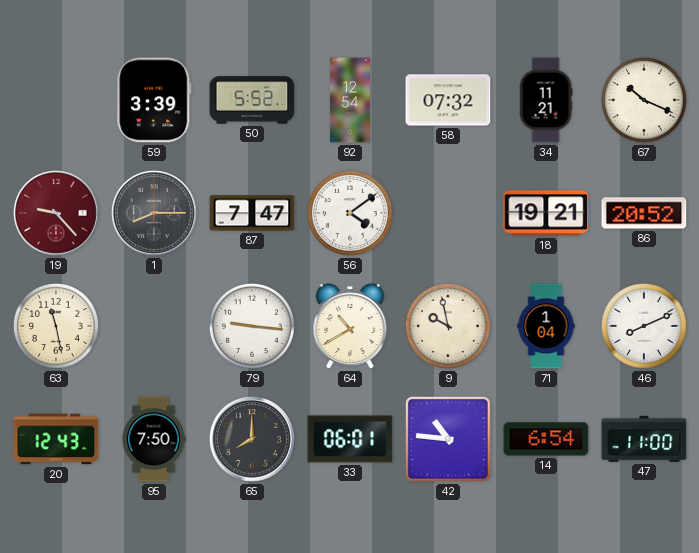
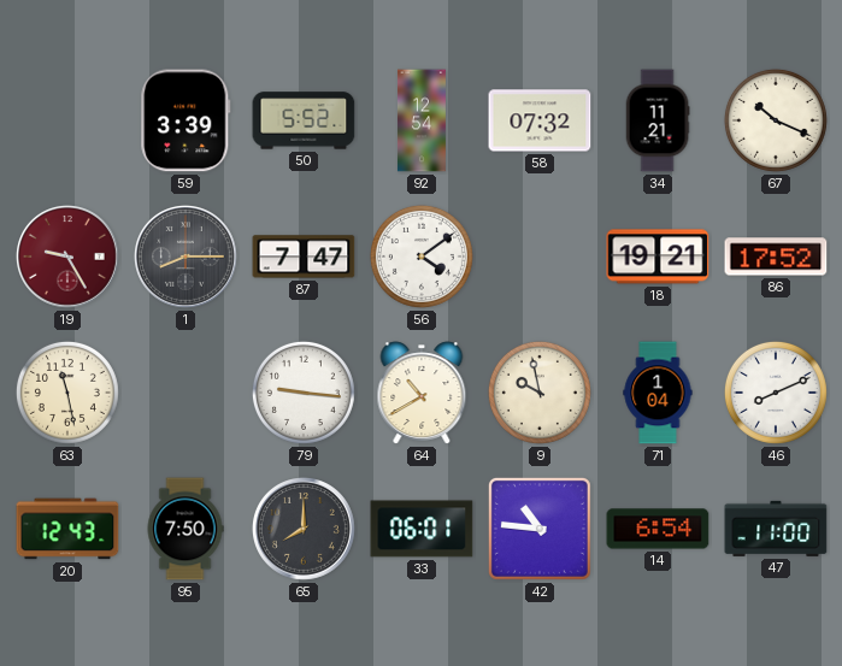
19: 9:23 -> 9:25
86: 20:52 -> 17:52
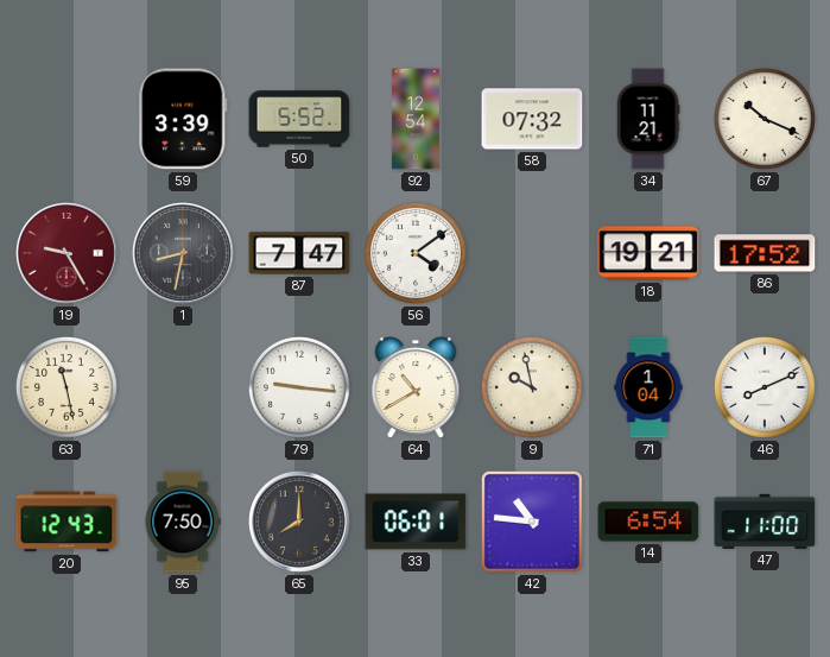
1: 8:15 -> 8:32
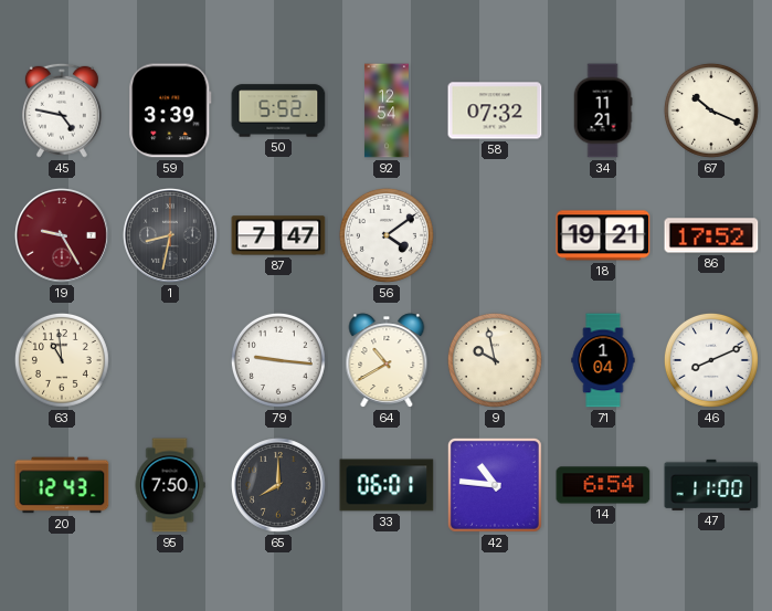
45: none -> 4:47
63: 11:28 -> 10:59
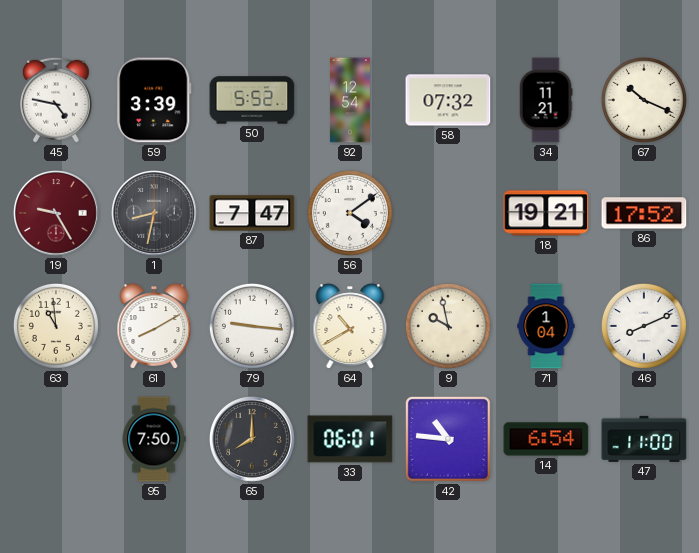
61: none -> 8:10
20: 12:43 -> none
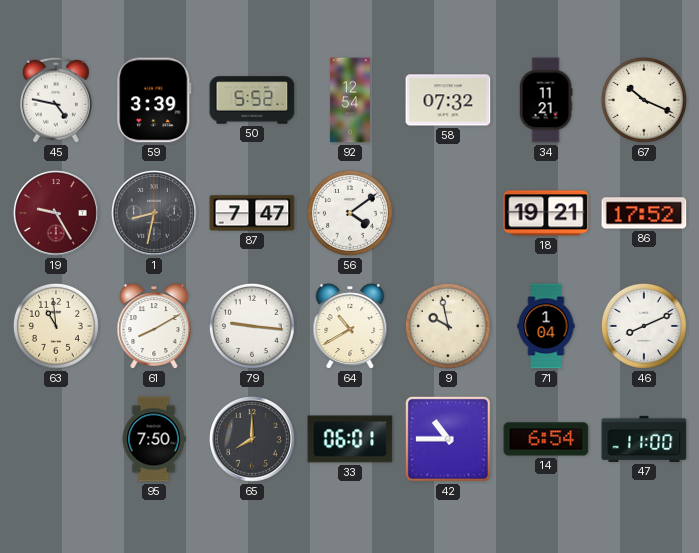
42: 10:46 -> 10:45
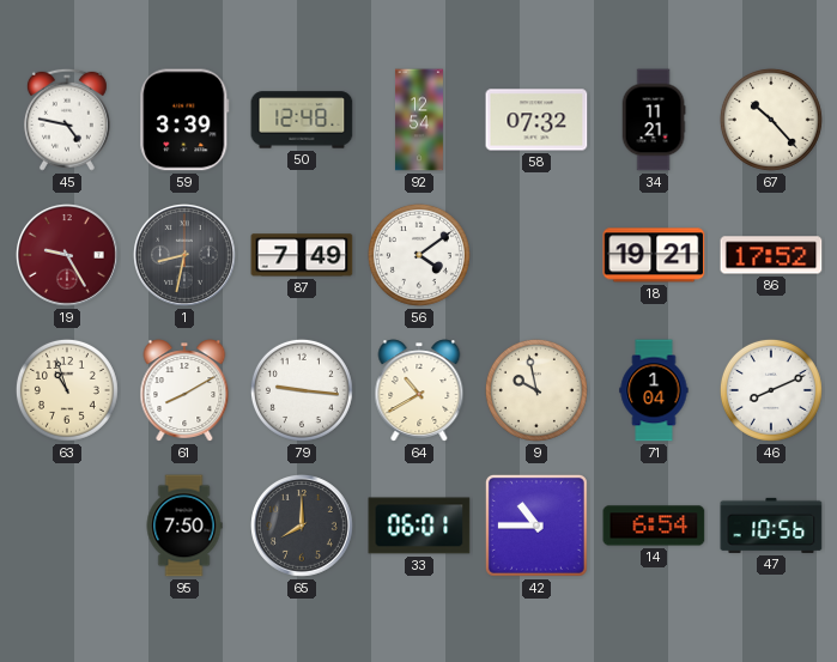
50: 5:52 -> 12:48
67: 10:19 -> 10:23
87: 7:47 -> 7:49
63: 10:59 -> 10:57
47: 11:00 -> 10:56
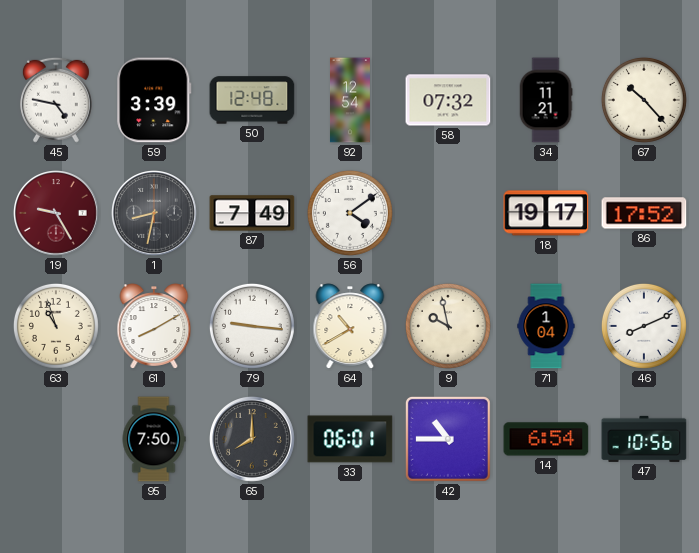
18: 19:21 -> 19:17
